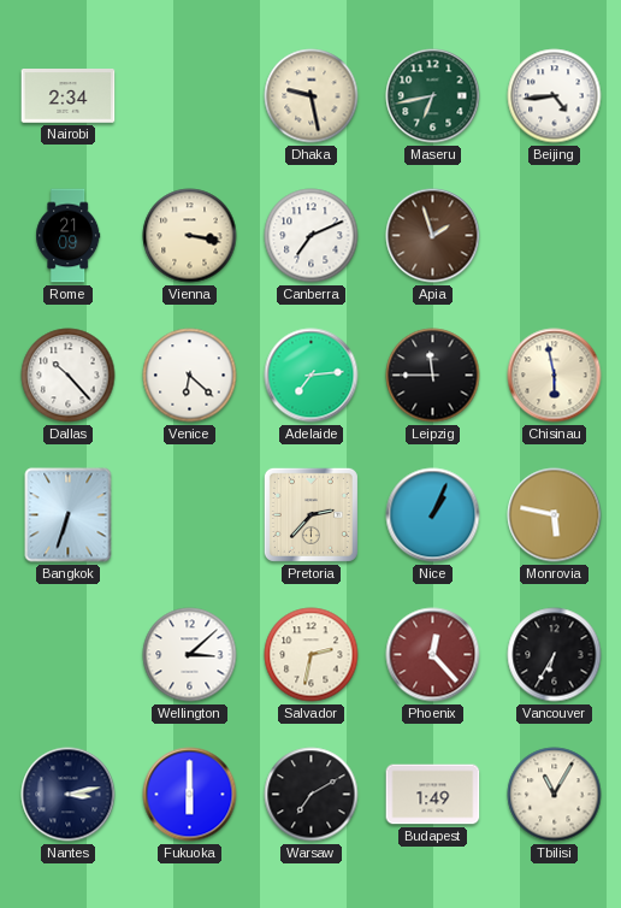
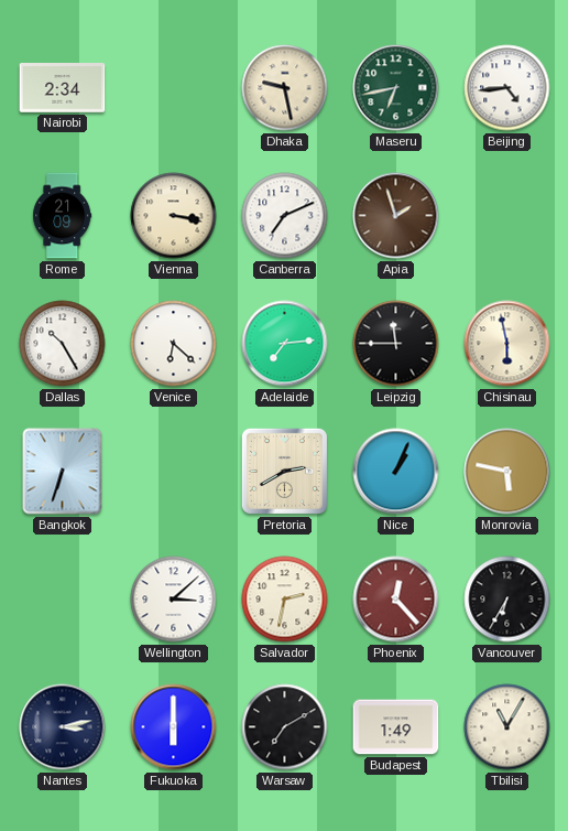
Dallas: 10:23 -> 10:25
Pretoria: 2:37 -> 2:40
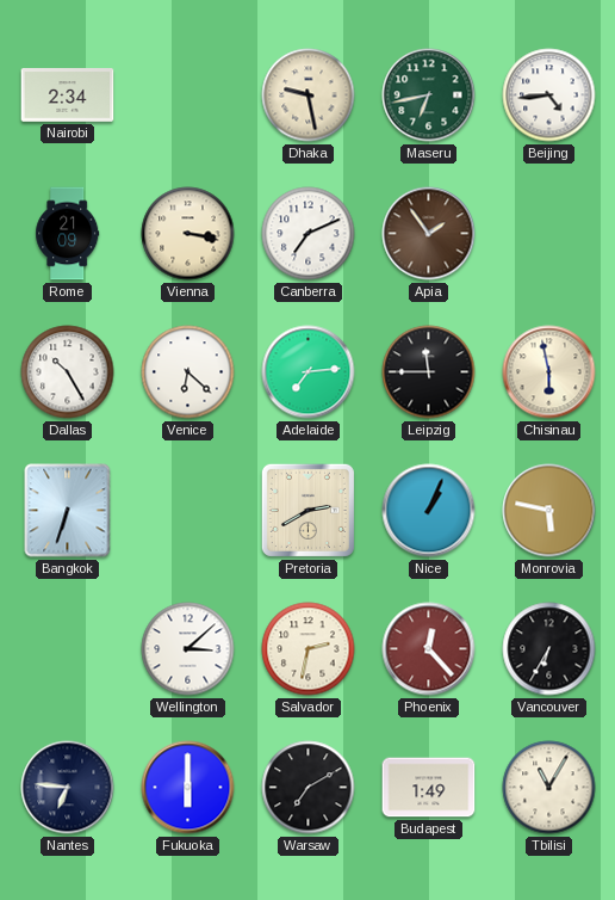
Apia: 1:57 -> 1:54
Nantes: 3:13 -> 6:46
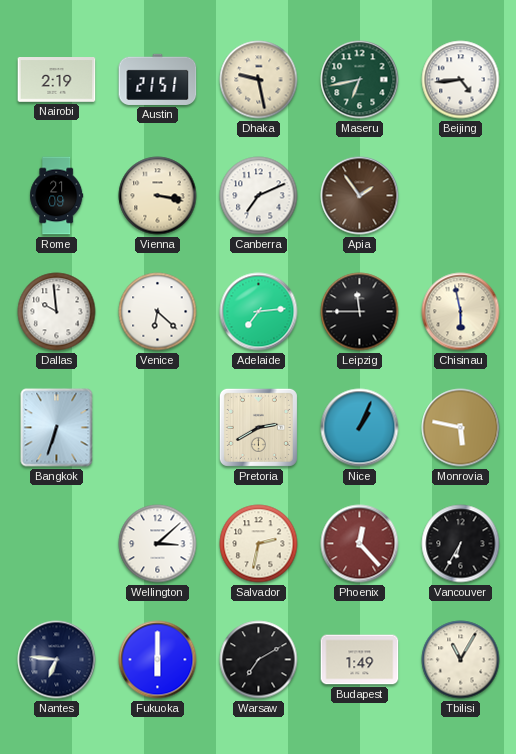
Nairobi: 2:34 -> 2:19
Austin: none -> 21:51
Dallas: 10:25 -> 9:59
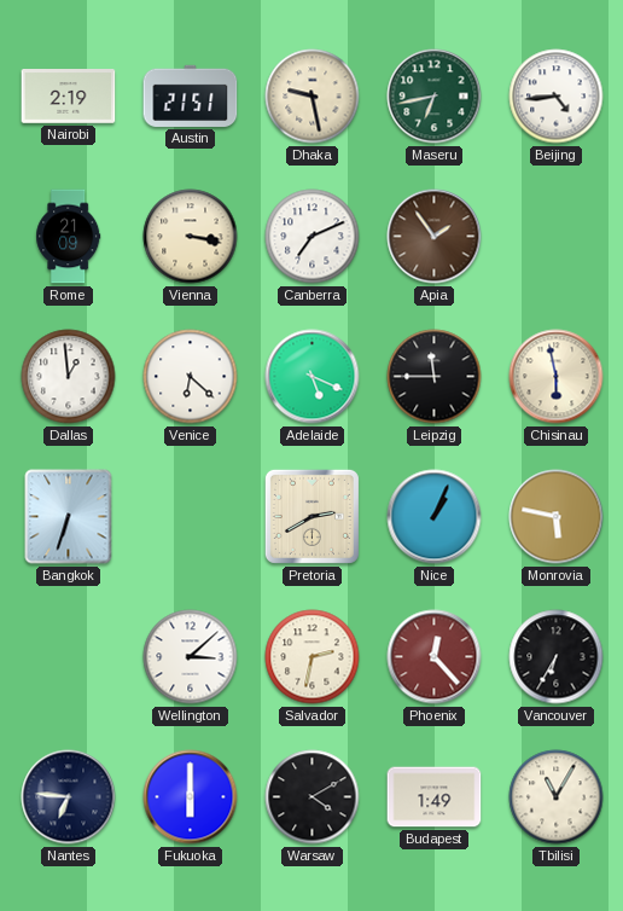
Dallas: 9:59 -> 12:59
Adelaide: 7:14 -> 5:19
Warsaw: 7:10 -> 4:10
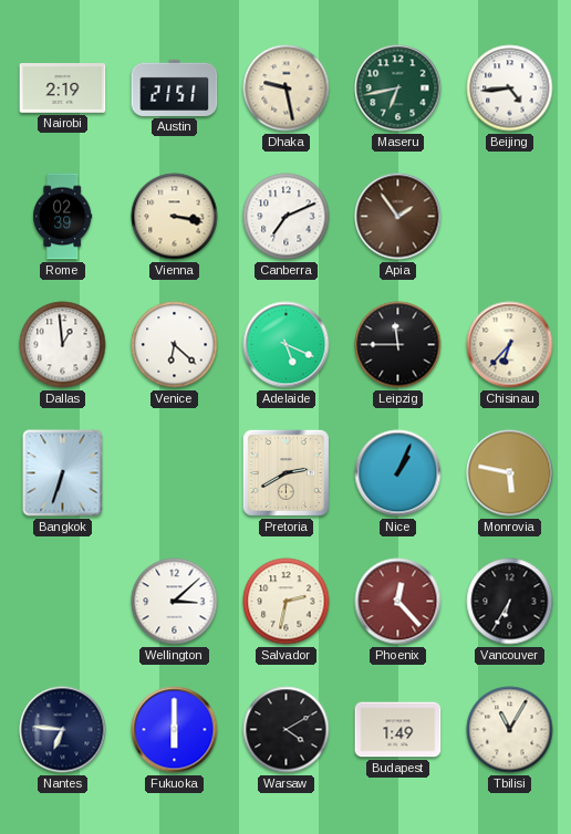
Rome: 21:09 -> 02:39
Chisinau: 5:58 -> 6:37
